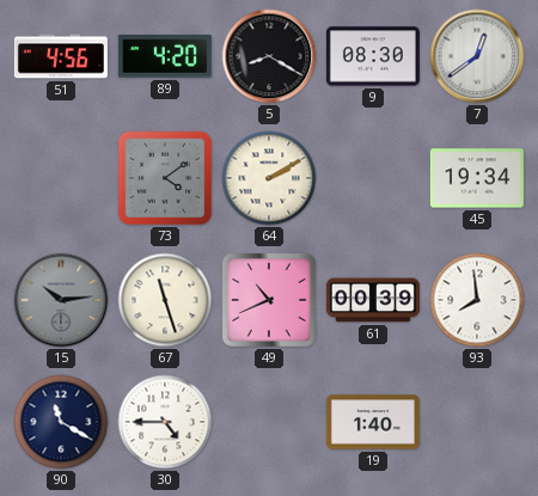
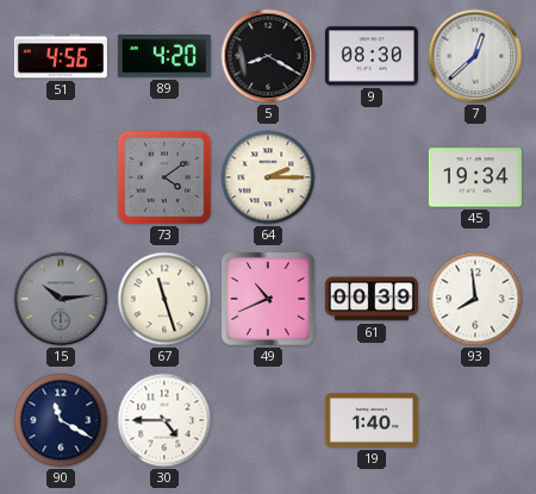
7: 12:39 -> 12:38
64: 2:10 -> 2:15
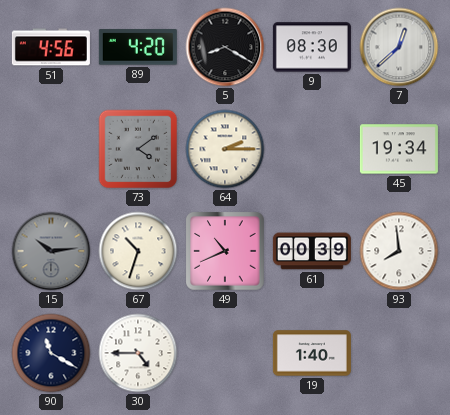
67: 11:27 -> 10:33
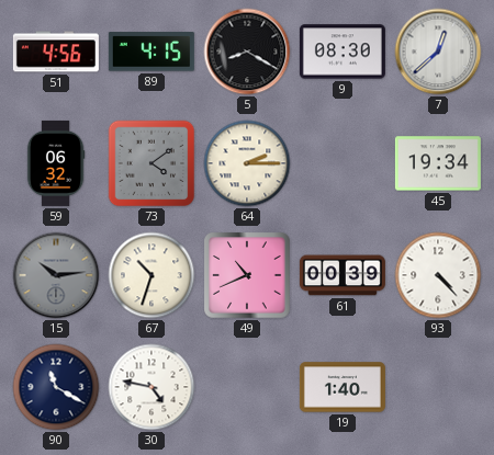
89: 4:20 -> 4:15
59: none -> 06:32
93: 7:59 -> 4:23
30: 4:45 -> 4:47
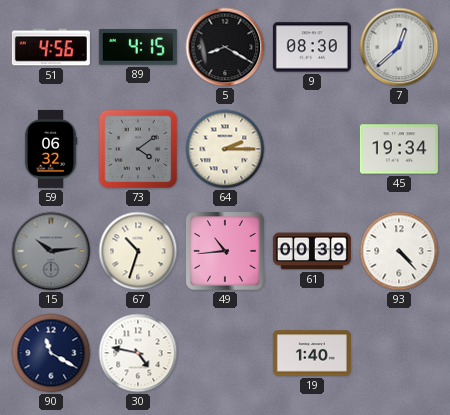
49: 10:41 -> 10:44
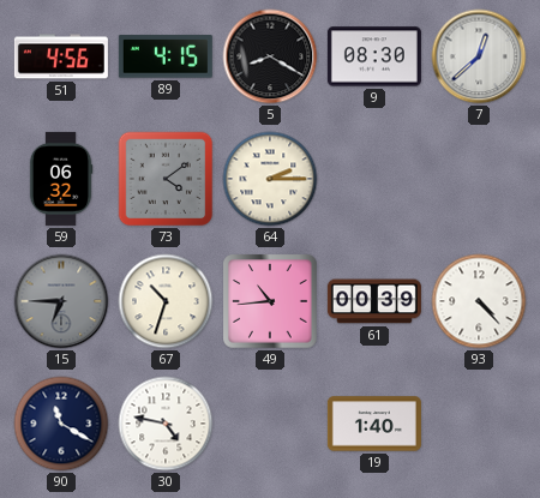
45: 19:34 -> none
15: 10:14 -> 6:45
